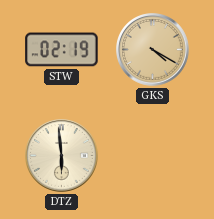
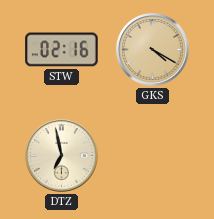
STW: 02:19 -> 02:16
DTZ: 5:59 -> 6:58
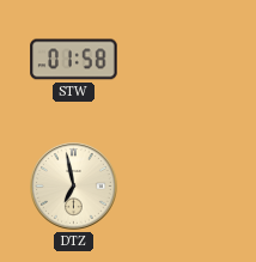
STW: 02:16 -> 01:58
GKS: 4:20 -> none
